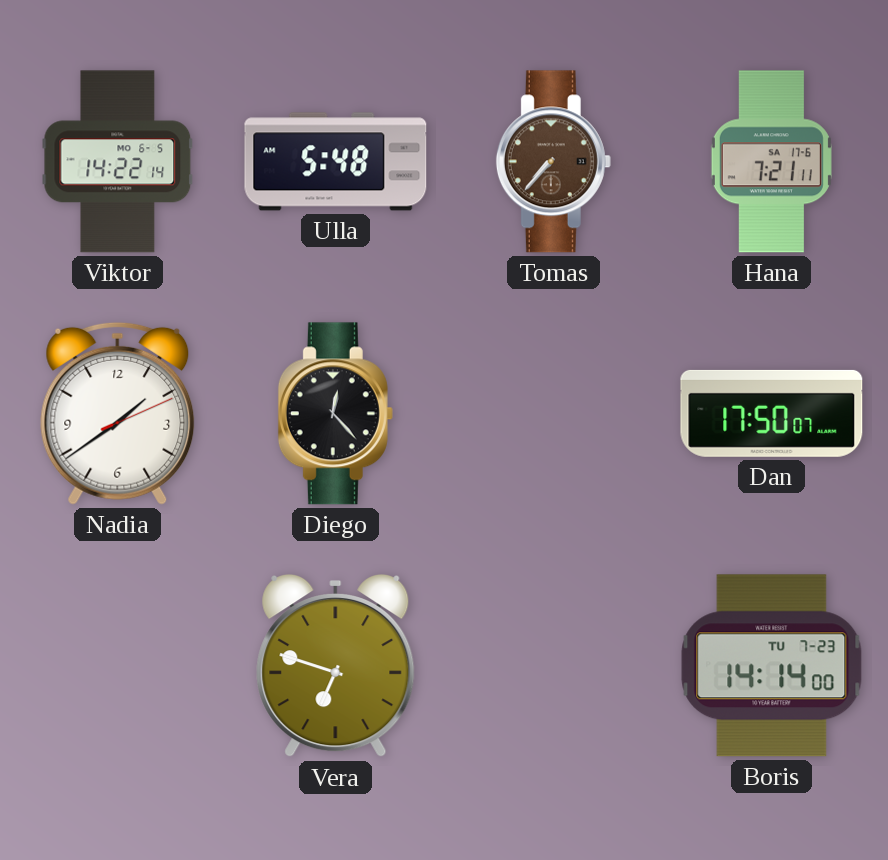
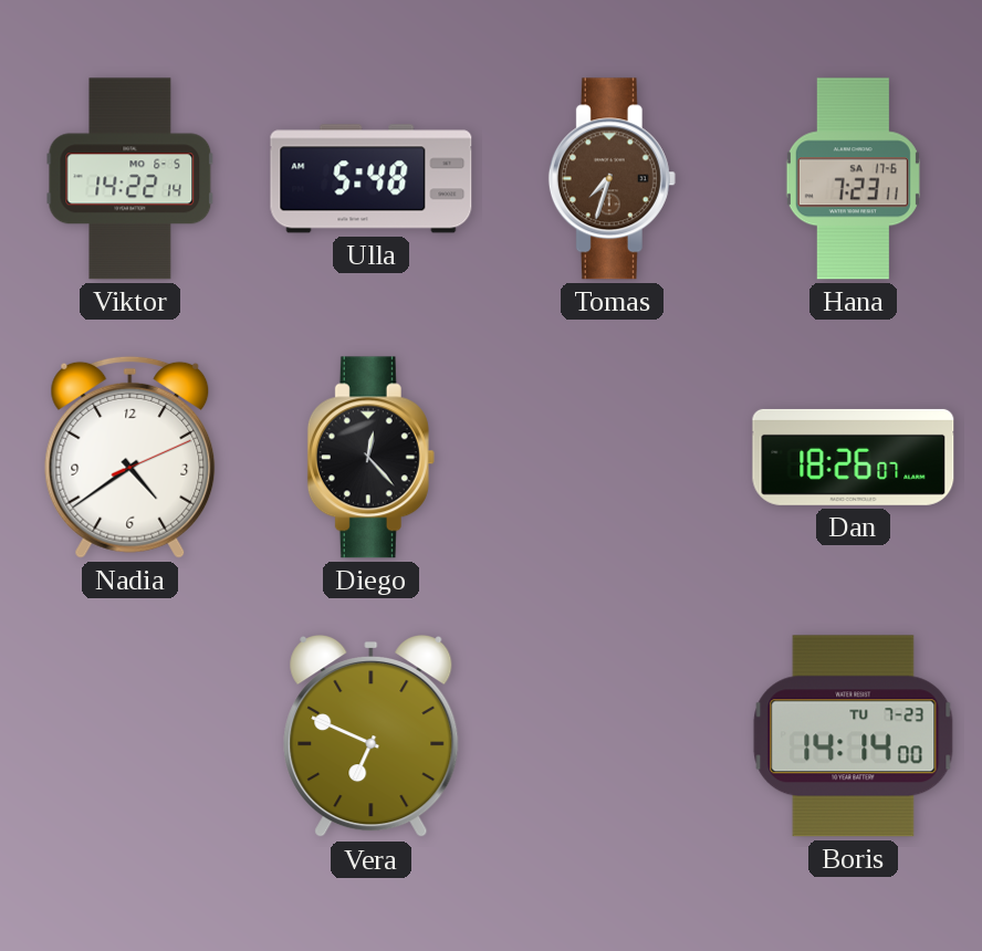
Tomas: 7:37 -> 7:33
Hana: 7:21 -> 7:23
Nadia: 1:39 -> 4:39
Dan: 17:50 -> 18:26
Vera: 6:48 -> 6:49
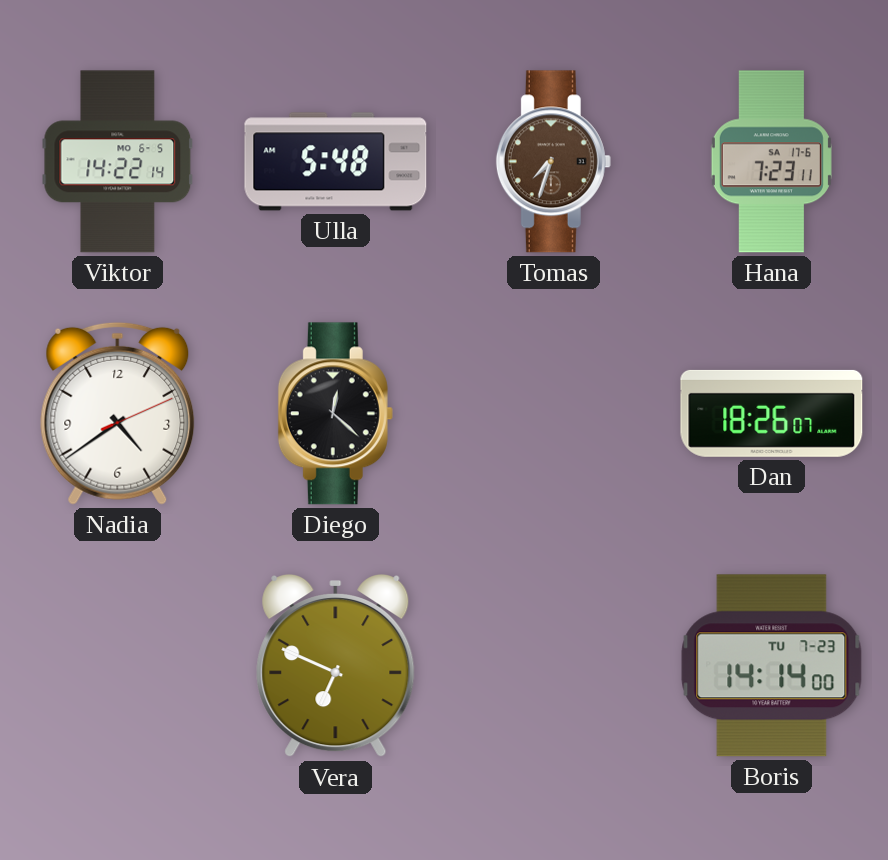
Diego: 12:23 -> 12:22
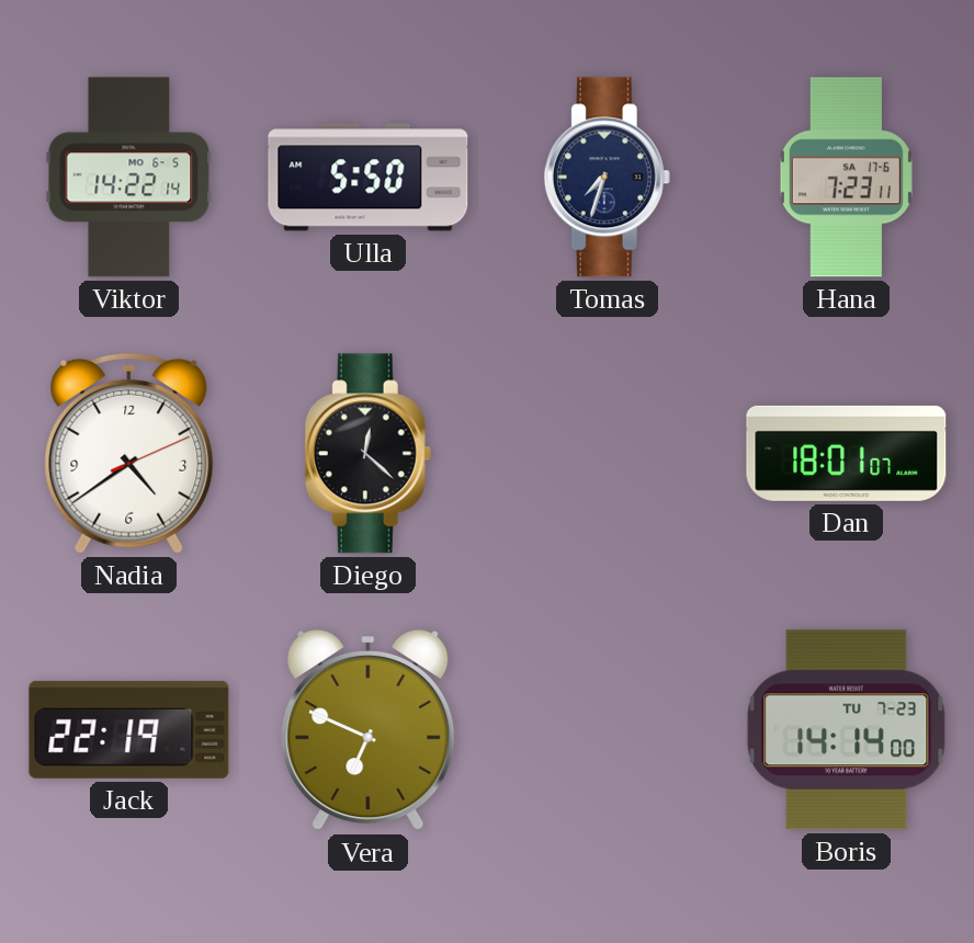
Ulla: 5:48 -> 5:50
Tomas dial: brown -> navy
Dan: 18:26 -> 18:01
Jack: none -> 22:19
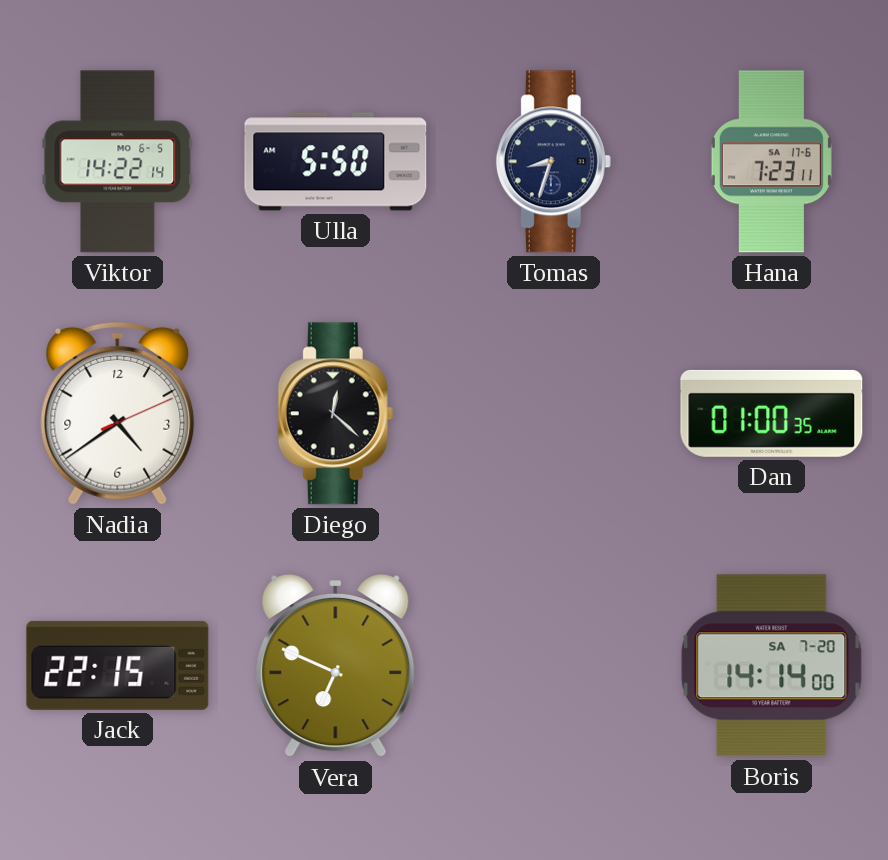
Tomas: 7:33 -> 8:33
Dan: 18:01 -> 01:00
Jack: 22:19 -> 22:15
Boris date: TU 7-23 -> SA 7-20
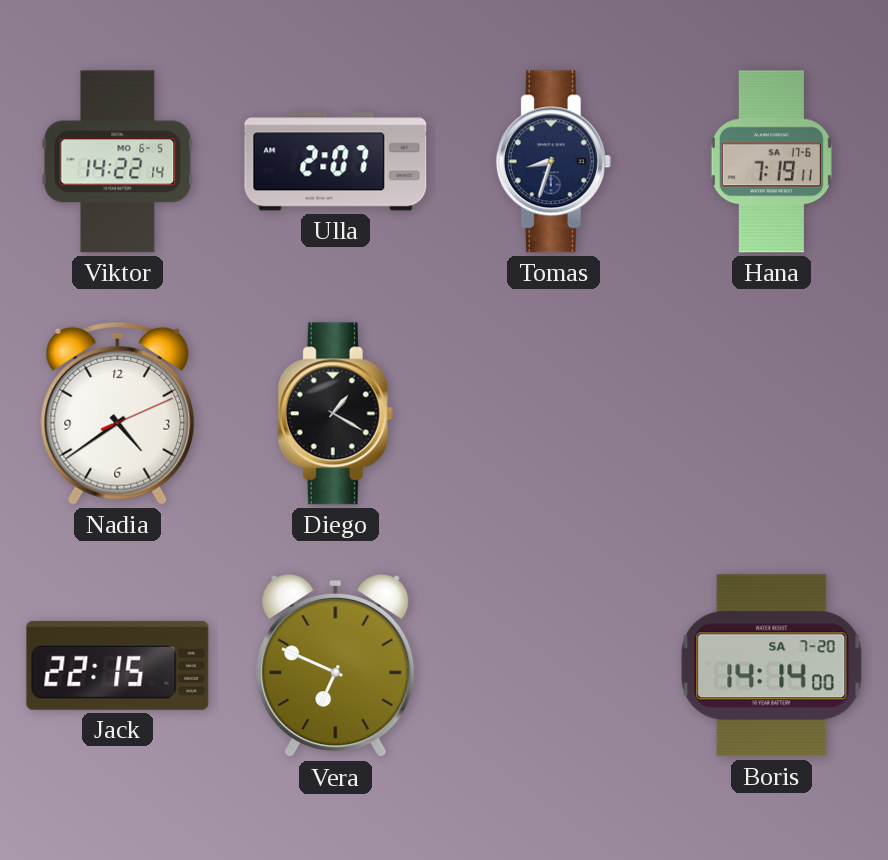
Ulla: 5:50 -> 2:07
Hana: 7:23 -> 7:19
Diego: 12:22 -> 1:20
Dan: 01:00 -> none
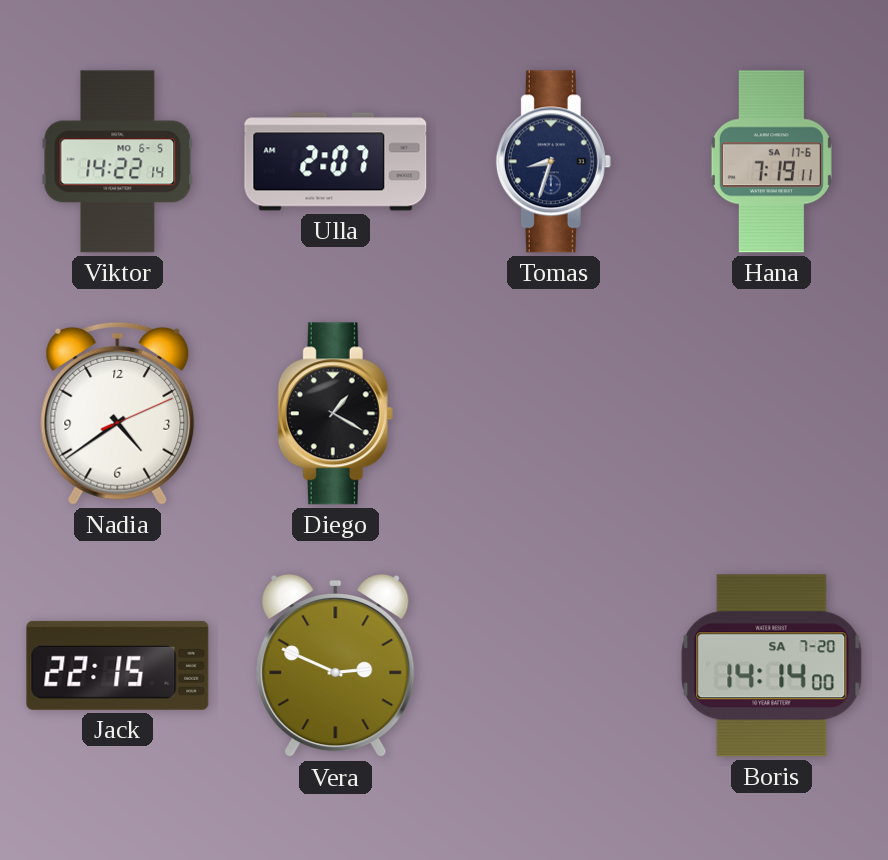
Vera: 6:49 -> 2:49
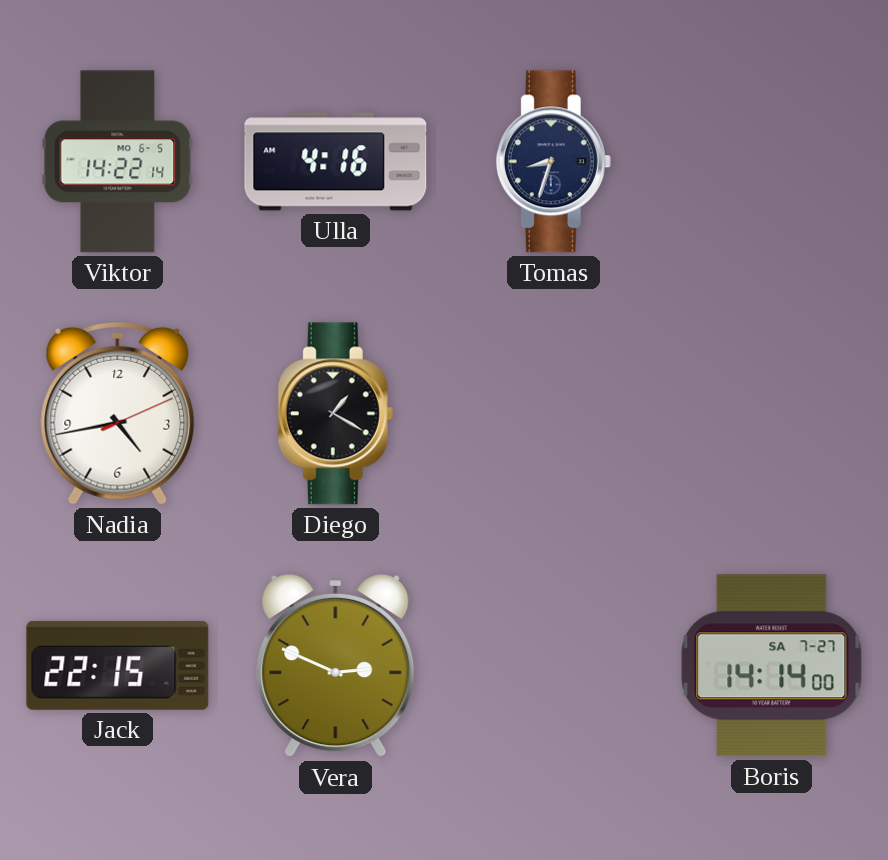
Ulla: 2:07 -> 4:16
Hana: 7:19 -> none
Nadia: 4:39 -> 4:43
Boris date: SA 7-20 -> SA 7-27
